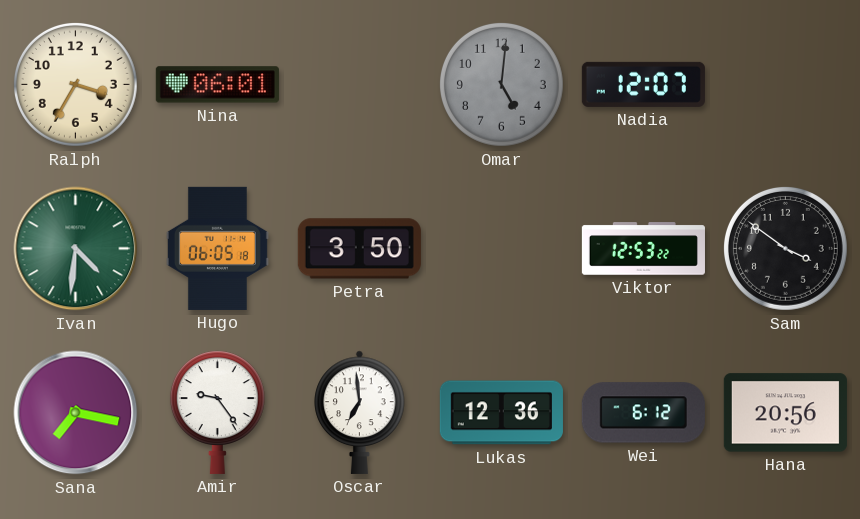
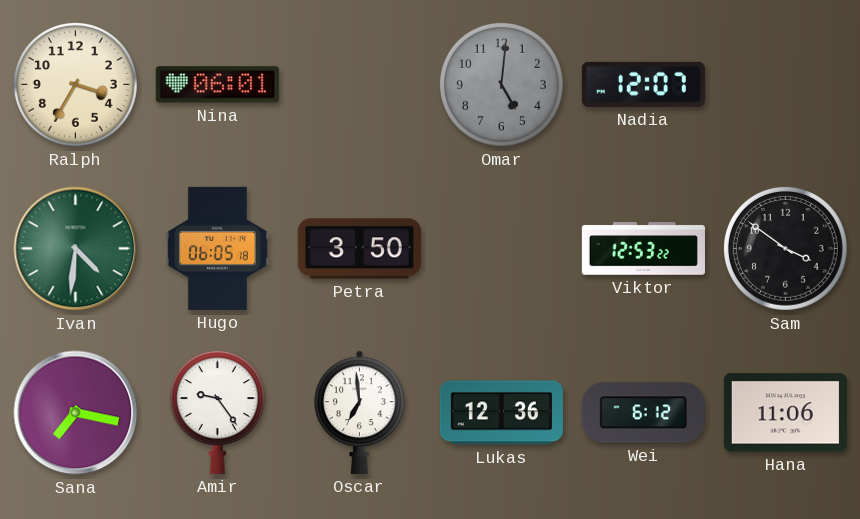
Hana: 20:56 -> 11:06
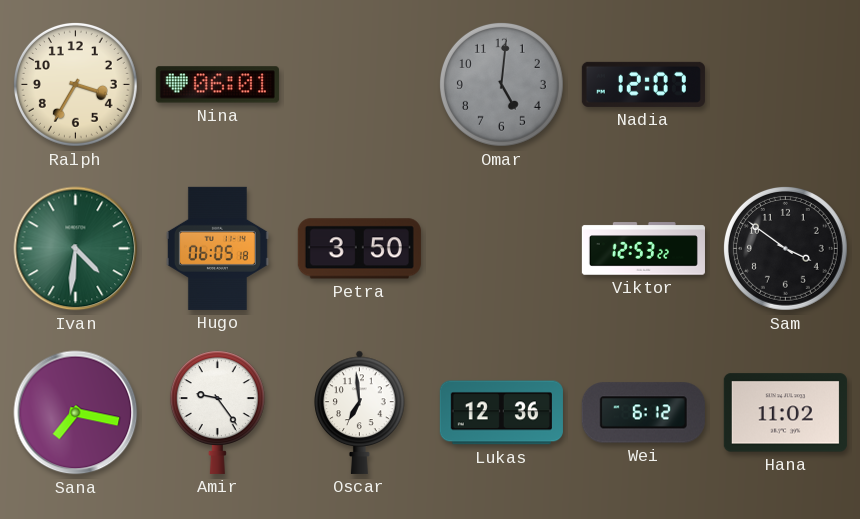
Hana: 11:06 -> 11:02
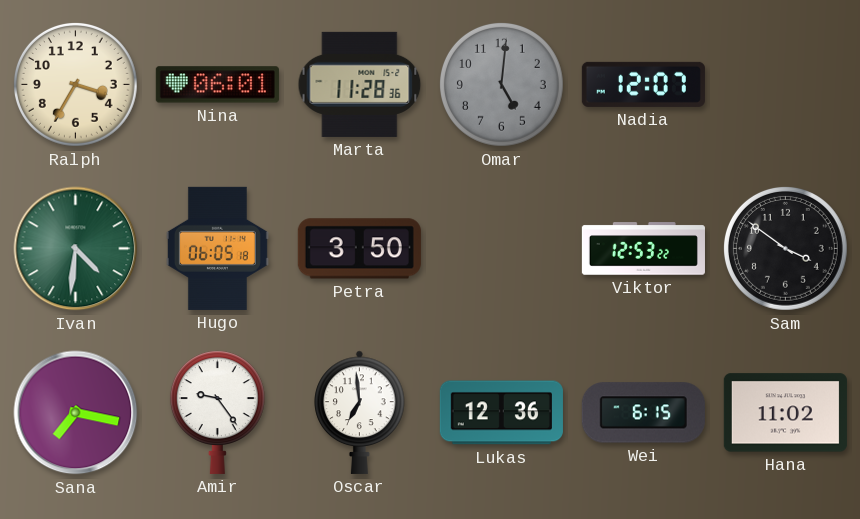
Marta: none -> 11:28
Wei: 6:12 -> 6:15
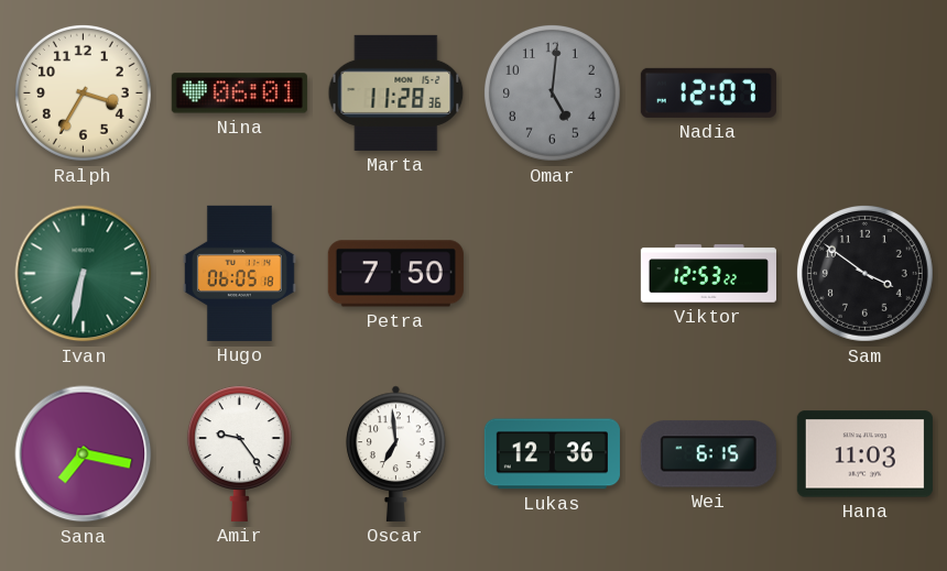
Ivan: 4:31 -> 6:32
Petra: 3:50 -> 7:50
Hana: 11:02 -> 11:03
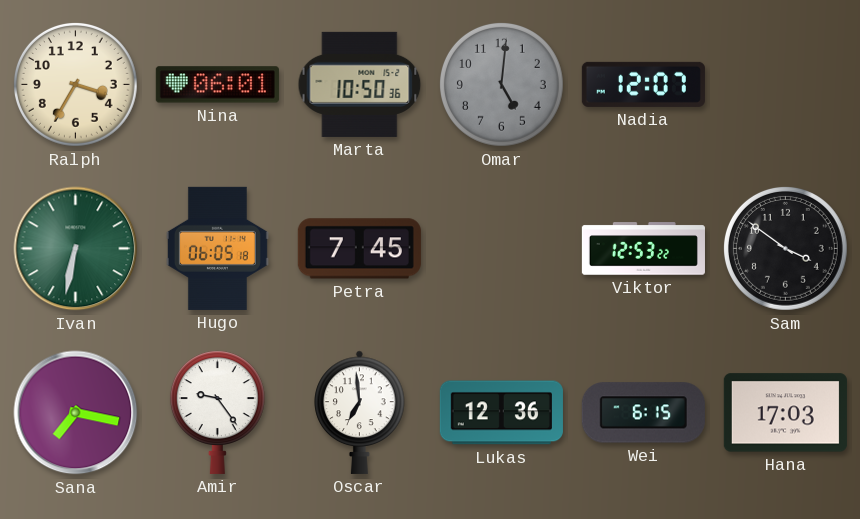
Marta: 11:28 -> 10:50
Petra: 7:50 -> 7:45
Hana: 11:03 -> 17:03
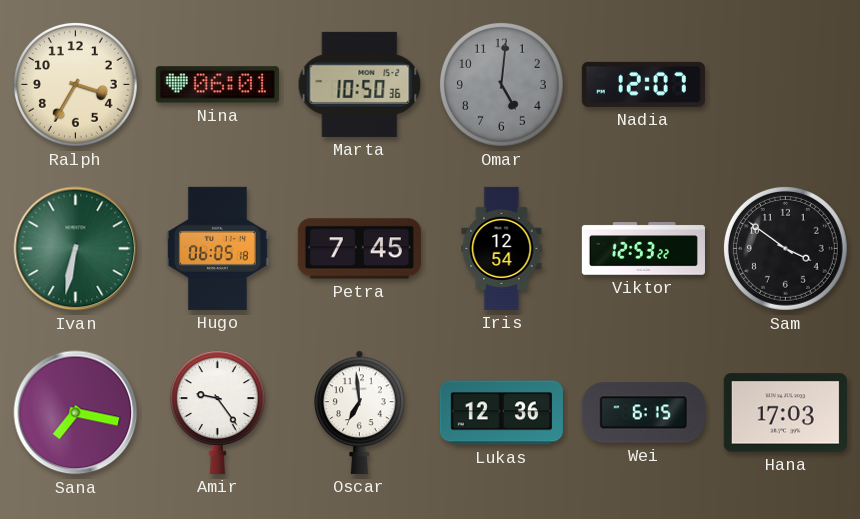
Iris: none -> 12:54
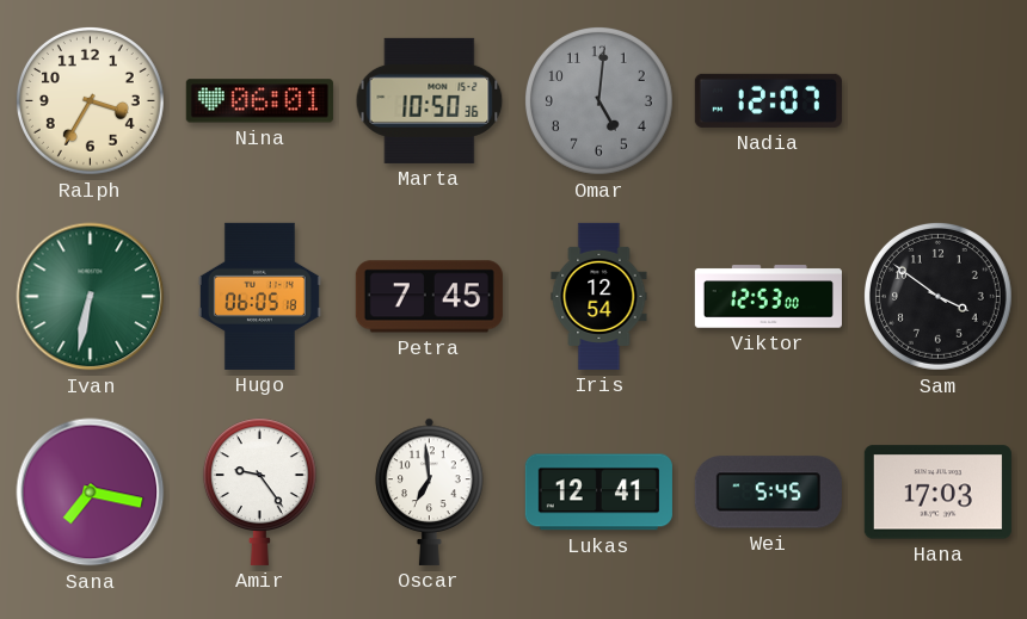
Viktor: 12:53:22 -> 12:53:00
Lukas: 12:36 -> 12:41
Wei: 6:15 -> 5:45
